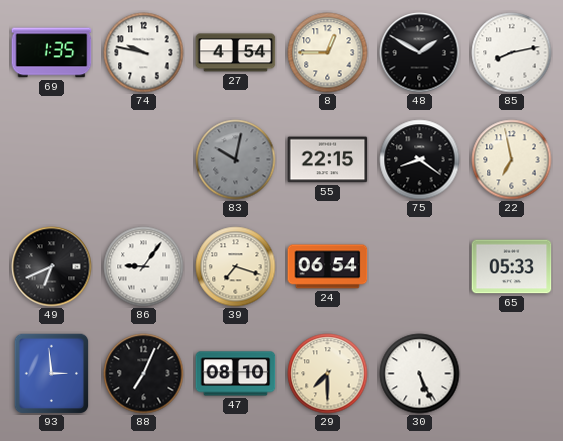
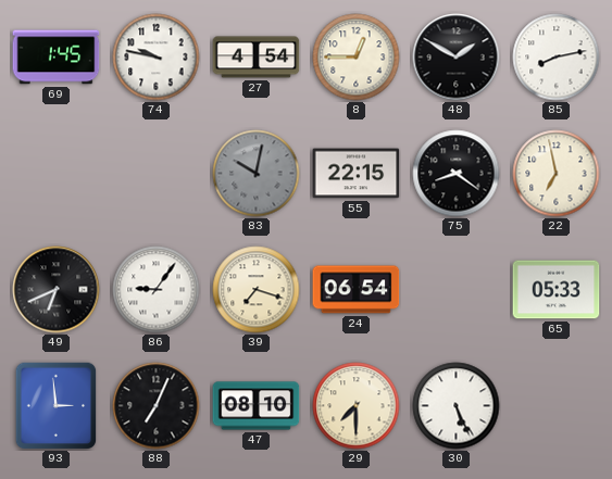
69: 1:35 -> 1:45
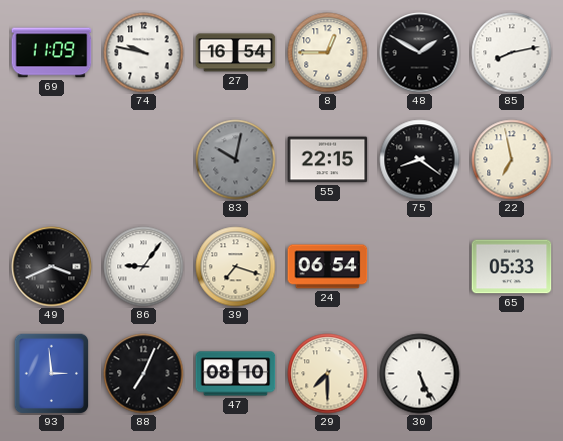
69: 1:45 -> 11:09
27: 4:54 -> 16:54
49: 6:41 -> 3:41
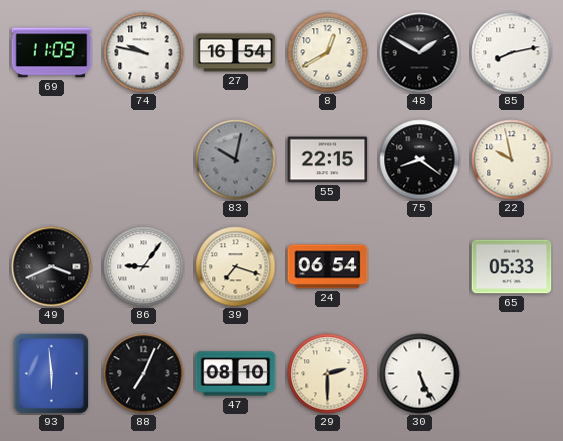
8: 12:45 -> 12:40
22: 6:58 -> 9:58
93: 2:59 -> 5:59
29: 7:30 -> 2:30
